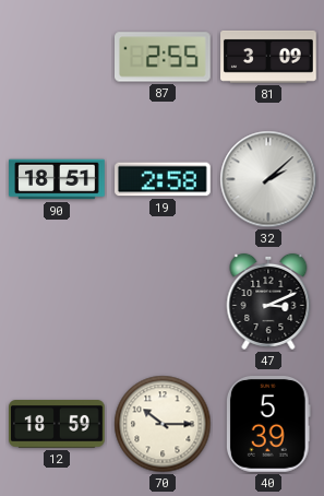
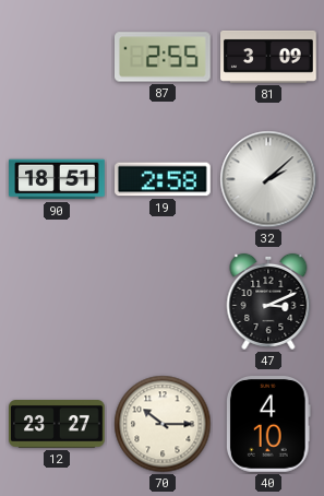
12: 18:59 -> 23:27
40: 5:39 -> 4:10
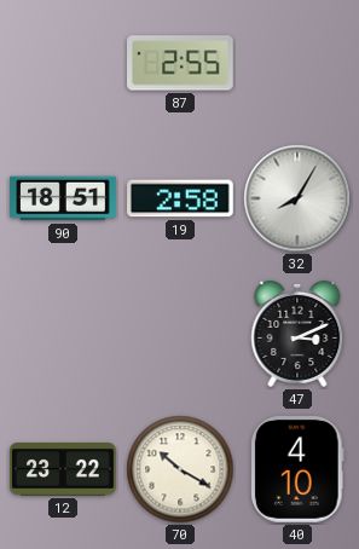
81: 3:09 -> none
32: 2:08 -> 8:05
12: 23:27 -> 23:22
70: 10:15 -> 10:20
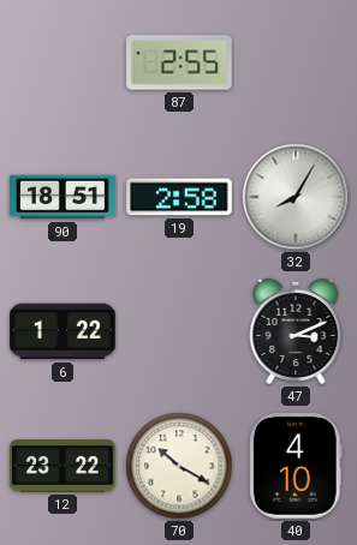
6: none -> 1:22
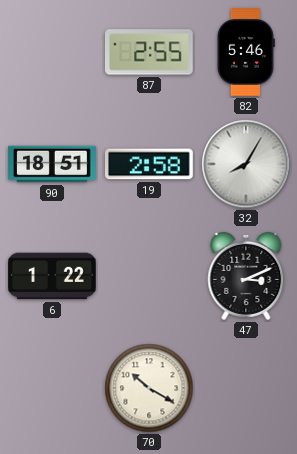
82: none -> 5:46
12: 23:22 -> none
40: 4:10 -> none
